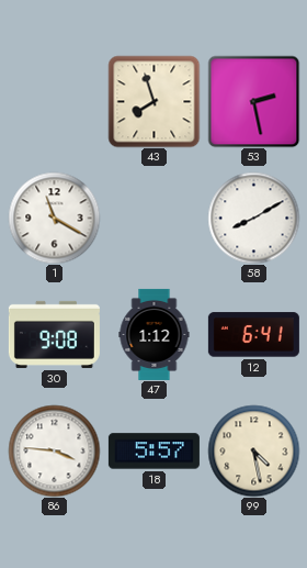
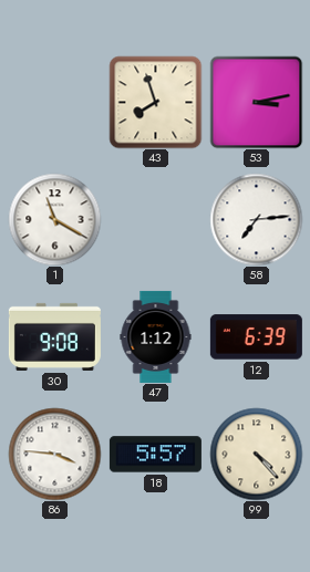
53: 2:28 -> 3:13
58: 8:10 -> 7:14
12: 6:41 -> 6:39
99: 4:28 -> 4:23
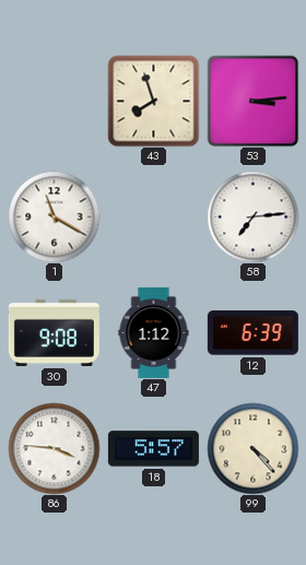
53: 3:13 -> 3:14
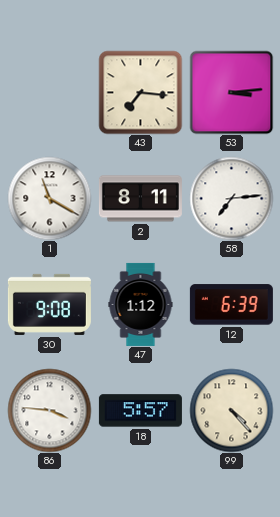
43: 7:57 -> 7:16
2: none -> 8:11
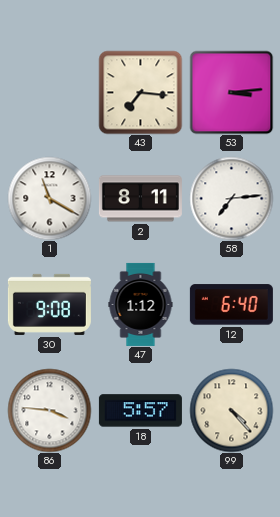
12: 6:39 -> 6:40
